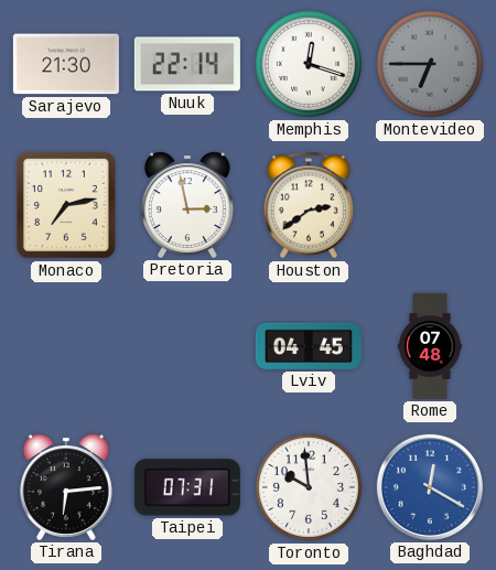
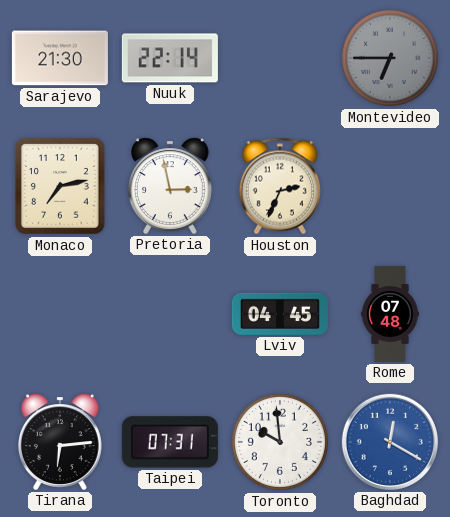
Memphis: 12:18 -> none
Houston: 2:39 -> 2:34
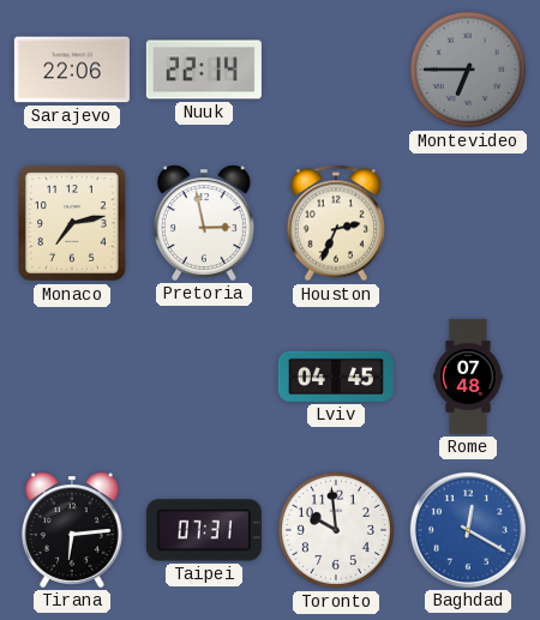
Sarajevo: 21:30 -> 22:06
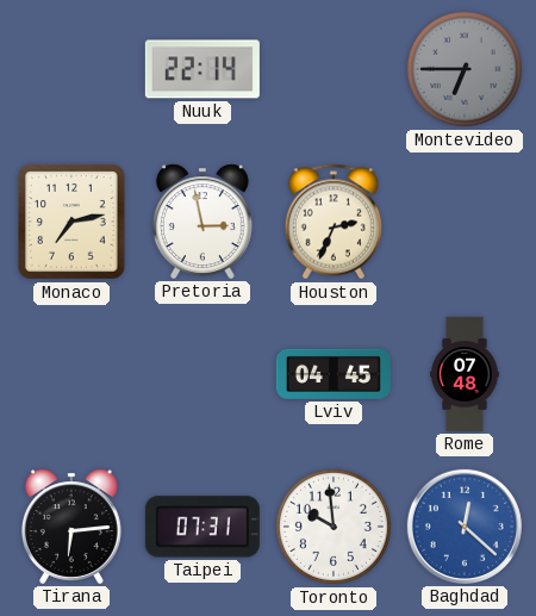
Sarajevo: 22:06 -> none
Baghdad: 12:20 -> 12:22
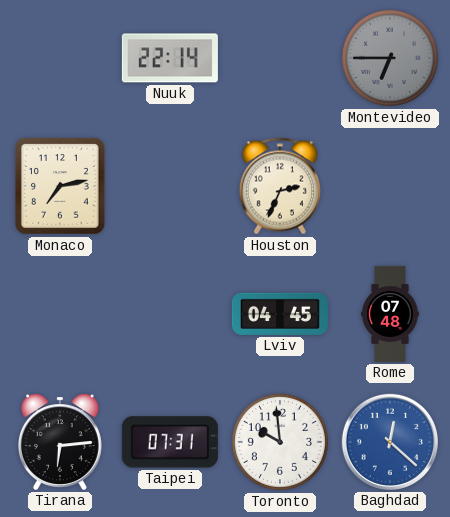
Pretoria: 2:58 -> none
